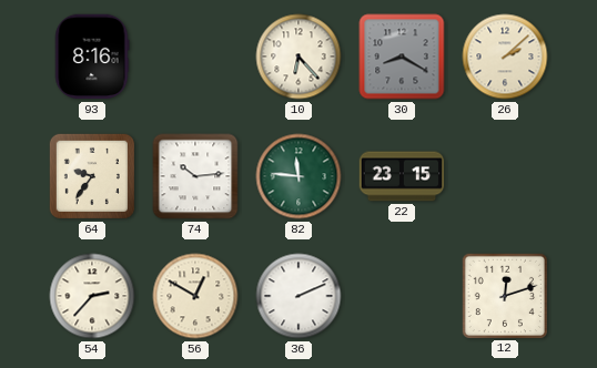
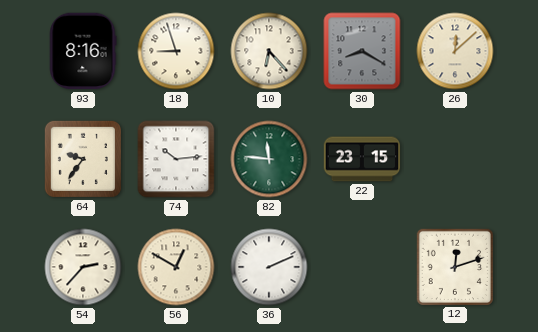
18: none -> 8:57
26: 2:08 -> 12:08
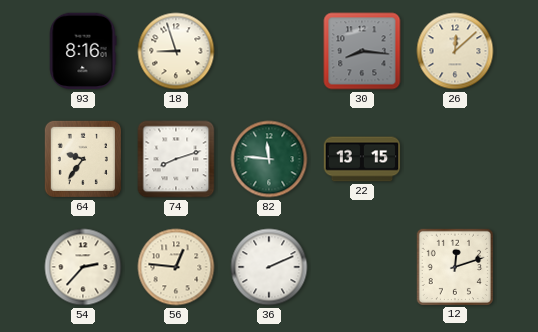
10: 6:23 -> none
30: 8:20 -> 8:16
74: 10:14 -> 8:12
22: 23:15 -> 13:15
56: 12:50 -> 12:46
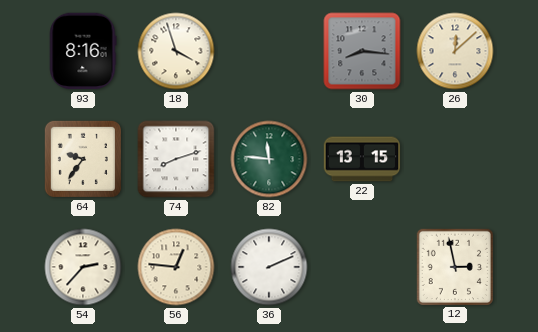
18: 8:57 -> 3:57
12: 12:12 -> 2:58
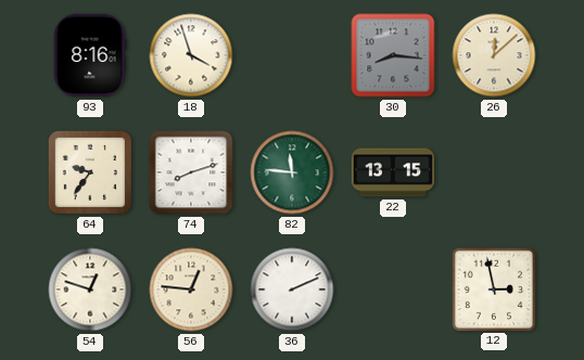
54: 2:37 -> 12:48
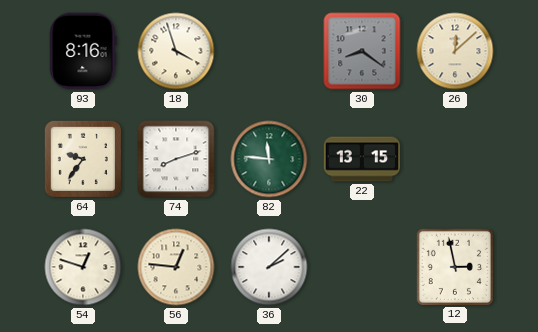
30: 8:16 -> 8:21
36: 2:11 -> 2:08
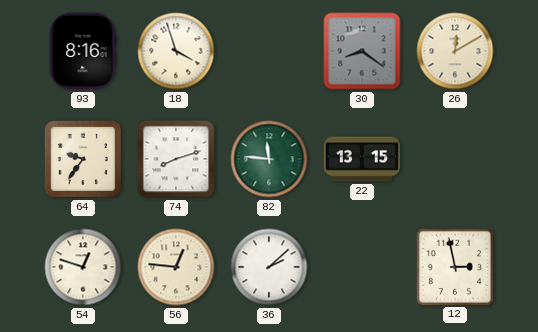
26: 12:08 -> 12:10
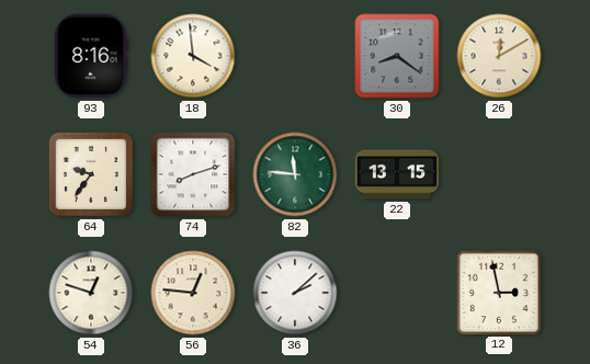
18: 3:57 -> 3:59
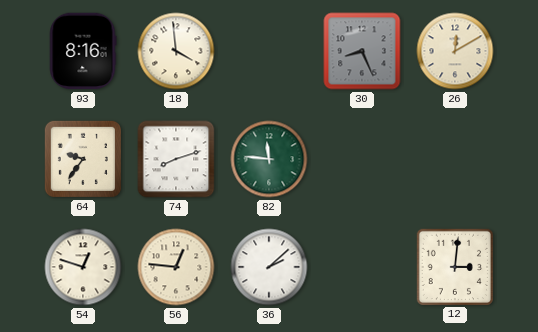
30: 8:21 -> 8:26
22: 13:15 -> none
12: 2:58 -> 3:01
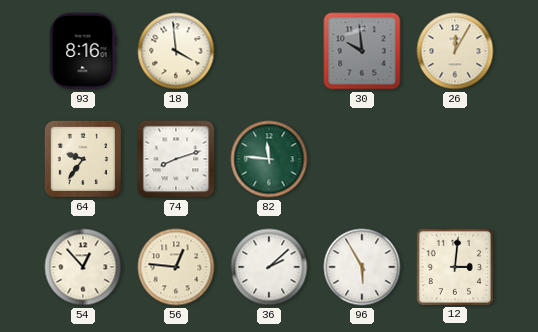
30: 8:26 -> 9:59
26: 12:10 -> 12:05
54: 12:48 -> 12:53
96: none -> 5:55
